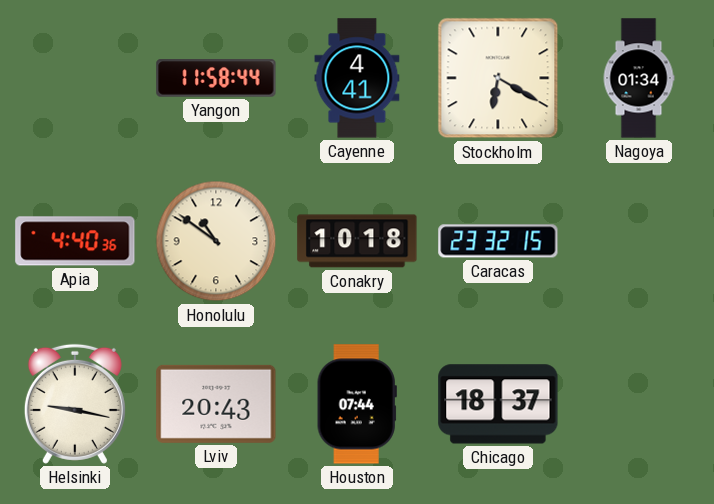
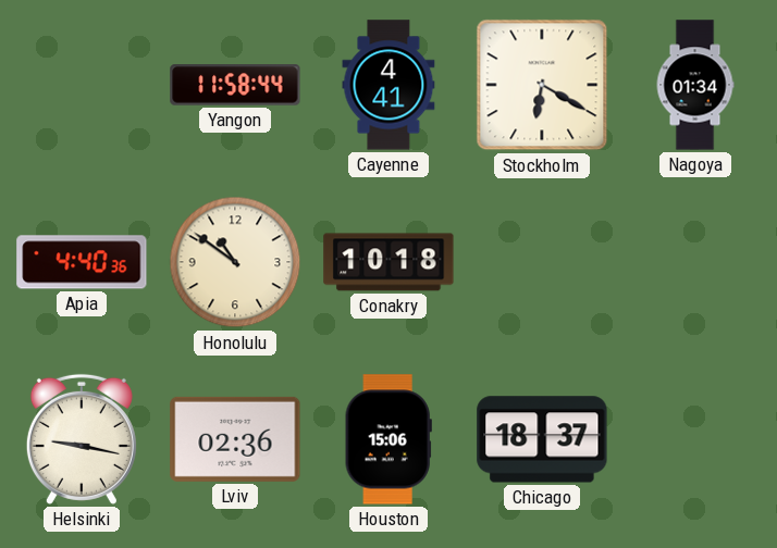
Caracas: 23:32 -> none
Lviv: 20:43 -> 02:36
Houston: 07:44 -> 15:06
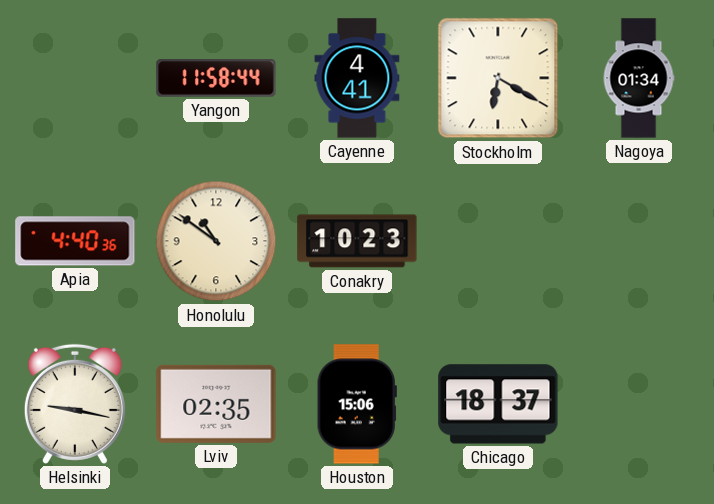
Conakry: 10:18 -> 10:23
Lviv: 02:36 -> 02:35
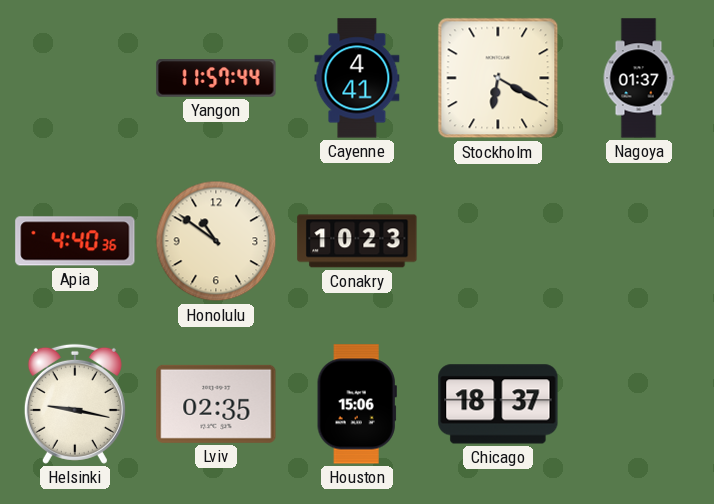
Yangon: 11:58 -> 11:57
Nagoya: 01:34 -> 01:37
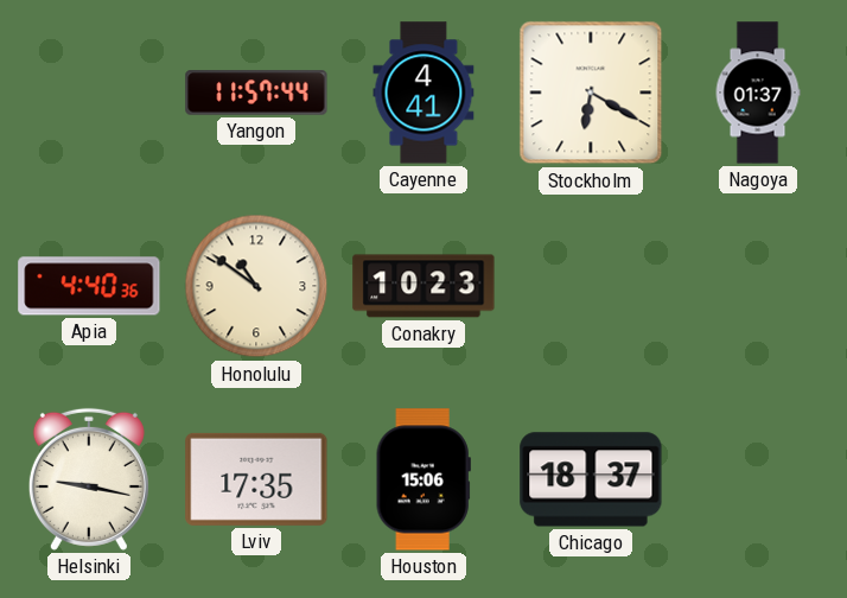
Lviv: 02:35 -> 17:35
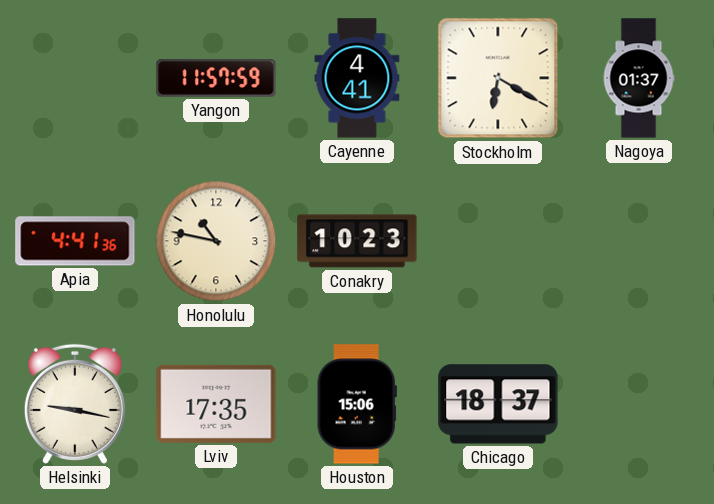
Yangon: 11:57:44 -> 11:57:59
Apia: 4:40 -> 4:41
Honolulu: 10:51 -> 10:47
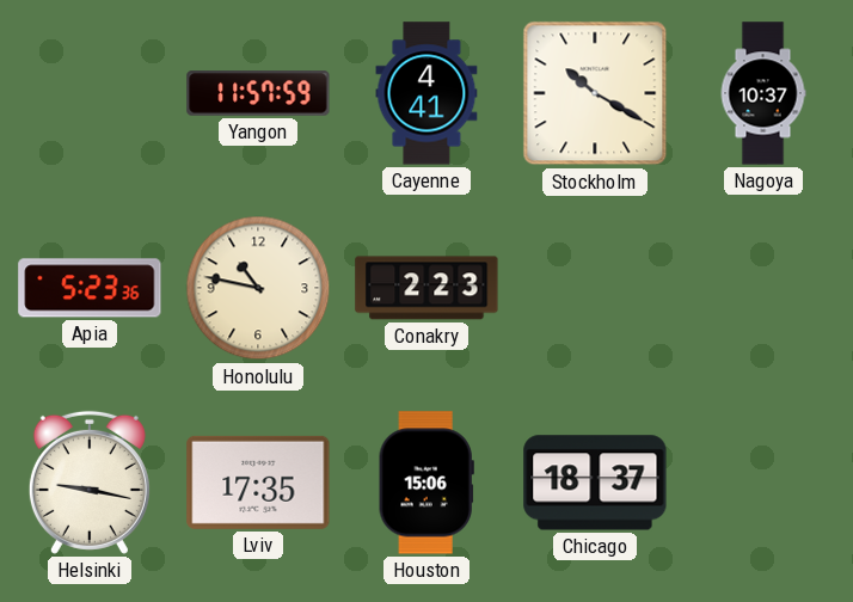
Stockholm: 6:20 -> 10:20
Nagoya: 01:37 -> 10:37
Apia: 4:41 -> 5:23
Conakry: 10:23 -> 2:23
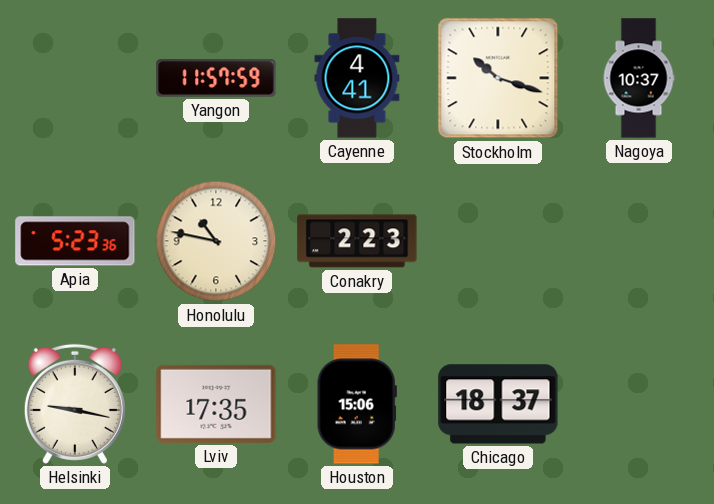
Stockholm: 10:20 -> 10:18
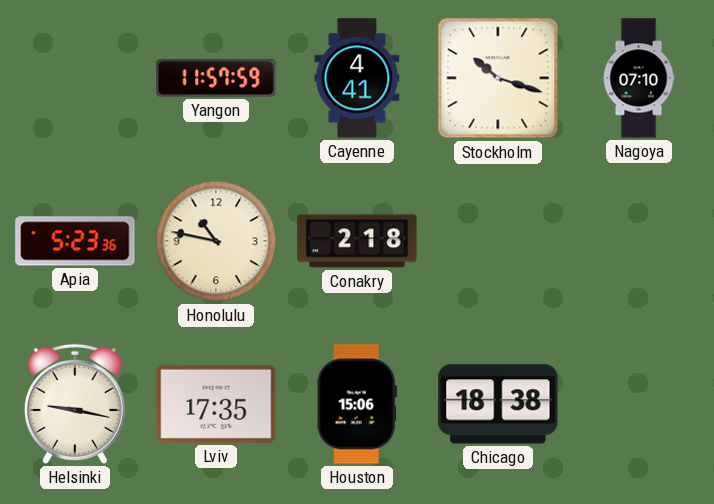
Nagoya: 10:37 -> 07:10
Conakry: 2:23 -> 2:18
Chicago: 18:37 -> 18:38
